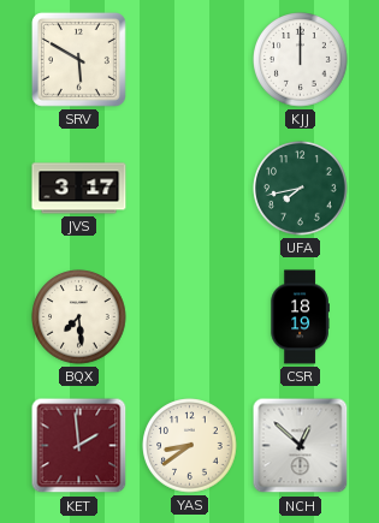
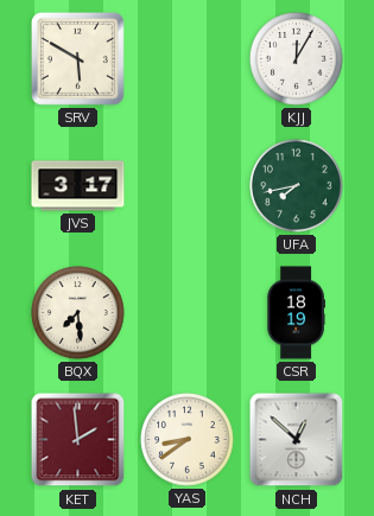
KJJ: 12:00 -> 12:05
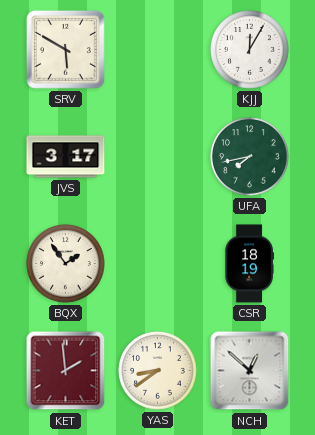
BQX: 7:29 -> 1:54
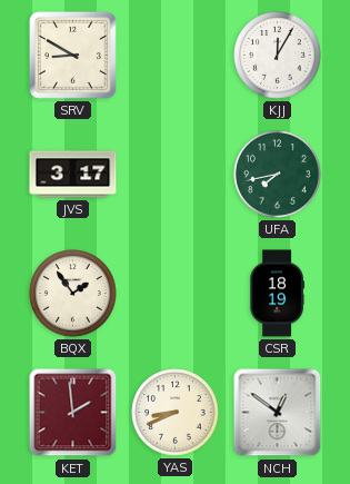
SRV: 5:50 -> 8:50
YAS: 8:39 -> 8:41
NCH: 12:52 -> 12:51
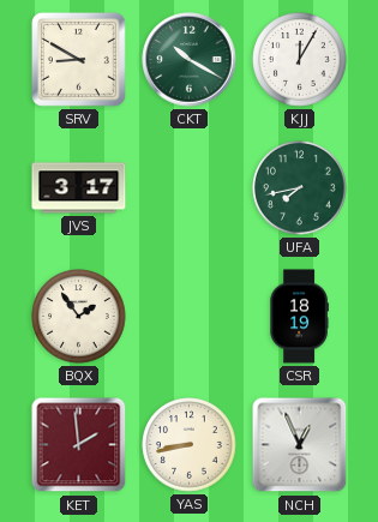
CKT: none -> 10:20
YAS: 8:41 -> 8:43
NCH: 12:51 -> 12:56
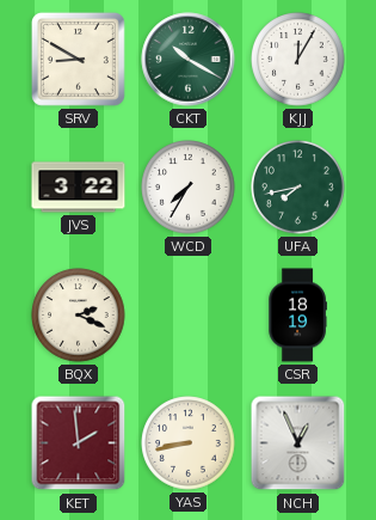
JVS: 3:17 -> 3:22
WCD: none -> 7:35
BQX: 1:54 -> 2:19
